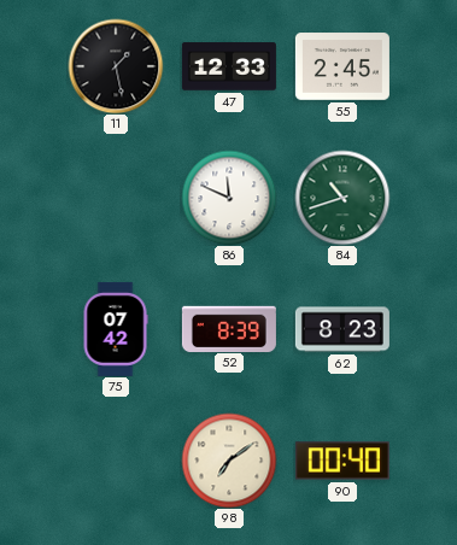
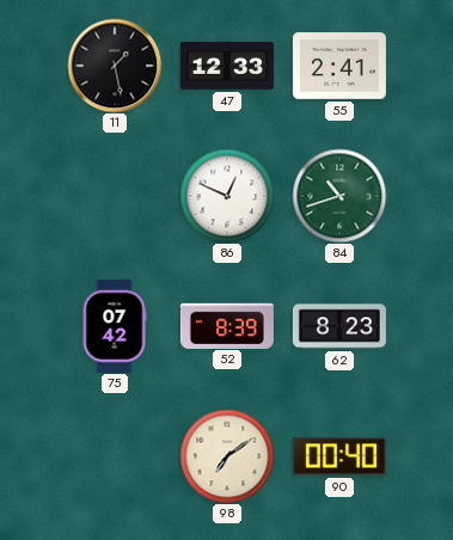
55: 2:45 -> 2:41
86: 11:49 -> 12:49
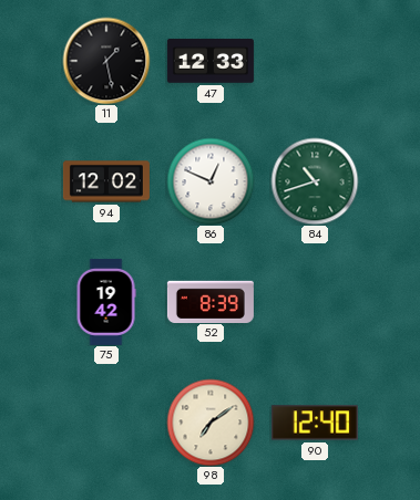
55: 2:41 -> none
94: none -> 12:02
75: 07:42 -> 19:42
62: 8:23 -> none
90: 00:40 -> 12:40
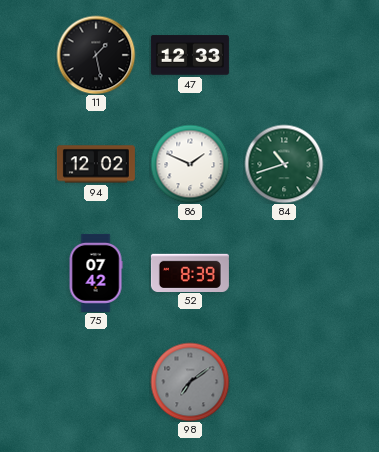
86: 12:49 -> 1:49
75: 19:42 -> 07:42
98 dial: cream -> grey
90: 12:40 -> none
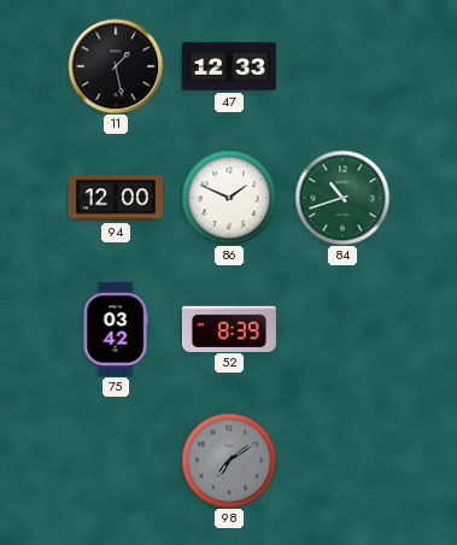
94: 12:02 -> 12:00
75: 07:42 -> 03:42
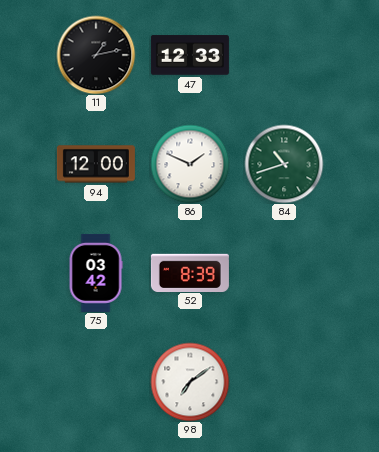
11: 1:28 -> 1:13
98 dial: grey -> white
